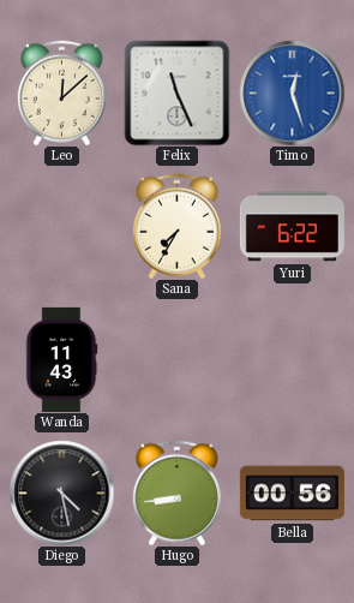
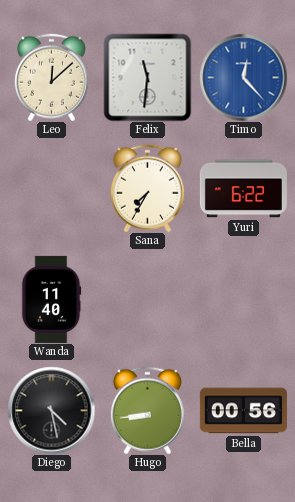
Felix: 11:26 -> 11:31
Timo: 12:27 -> 12:23
Wanda: 11:43 -> 11:40
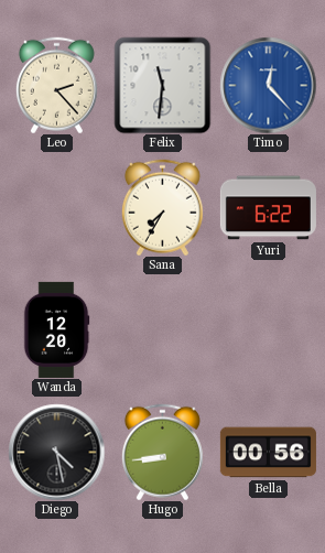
Leo: 12:08 -> 2:23
Wanda: 11:40 -> 12:20
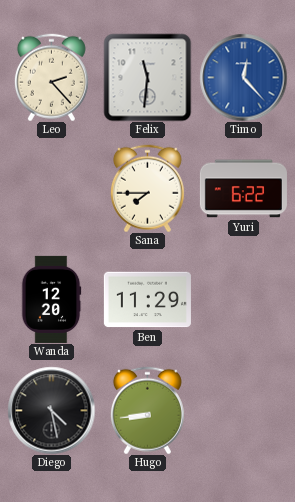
Sana: 7:35 -> 7:45
Ben: none -> 11:29
Bella: 00:56 -> none
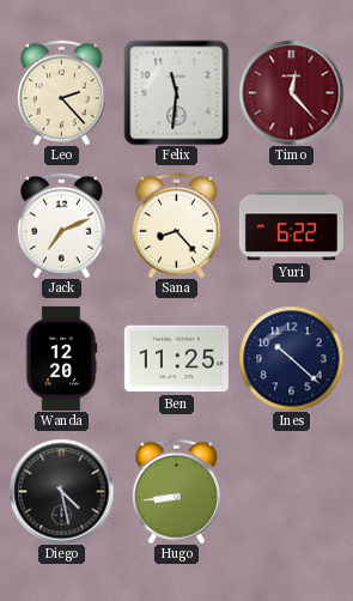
Timo dial: blue -> burgundy
Jack: none -> 7:11
Sana: 7:45 -> 8:23
Ben: 11:29 -> 11:25
Ines: none -> 10:22
